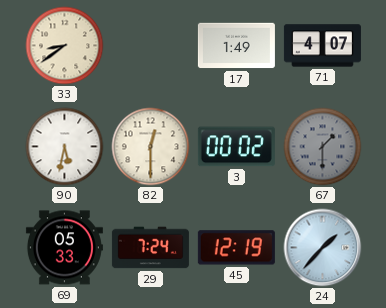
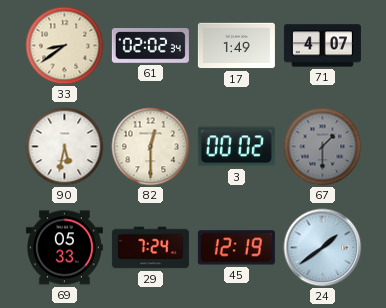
61: none -> 02:02
24: 1:37 -> 1:39
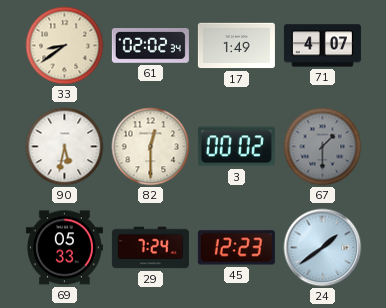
45: 12:19 -> 12:23
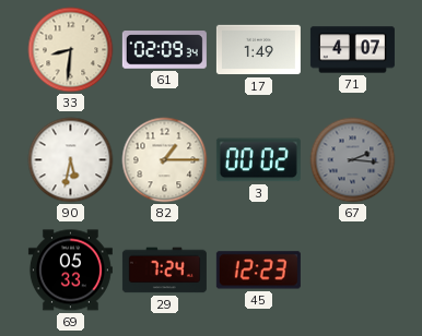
33: 8:39 -> 8:31
61: 02:02 -> 02:09
82: 12:30 -> 1:15
67: 1:30 -> 2:16
24: 1:39 -> none
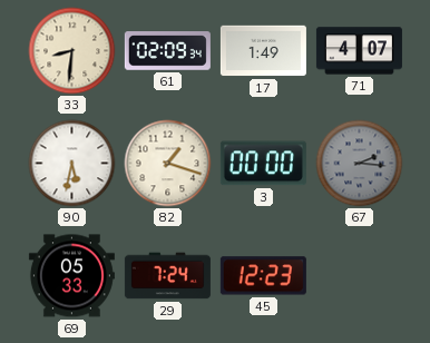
82: 1:15 -> 1:18
3: 00:02 -> 00:00
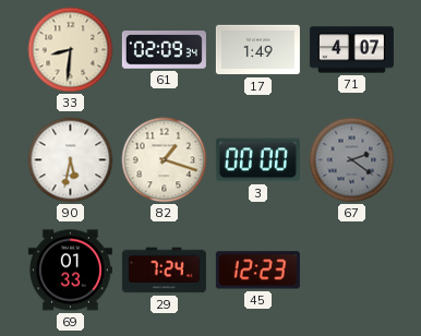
67: 2:16 -> 2:21
69: 05:33 -> 01:33
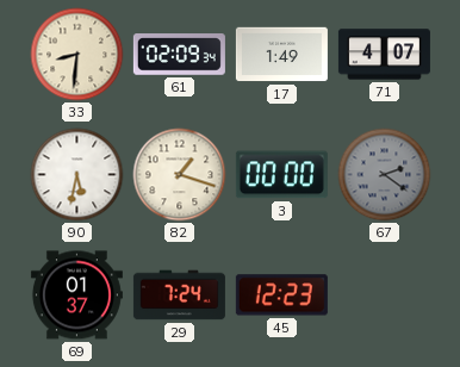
69: 01:33 -> 01:37
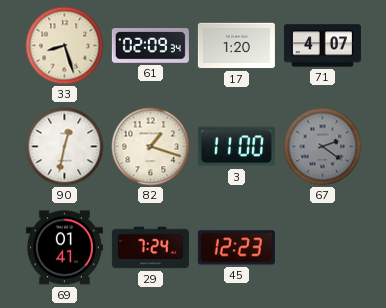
33: 8:31 -> 8:27
17: 1:49 -> 1:20
90: 5:32 -> 12:32
3: 00:00 -> 11:00
69: 01:37 -> 01:41
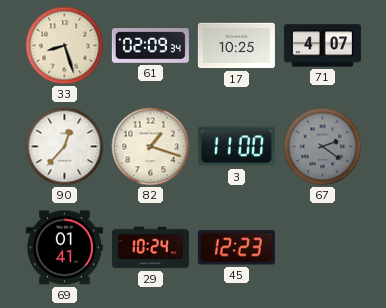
17: 1:20 -> 10:25
90: 12:32 -> 12:37
29: 7:24 -> 10:24
